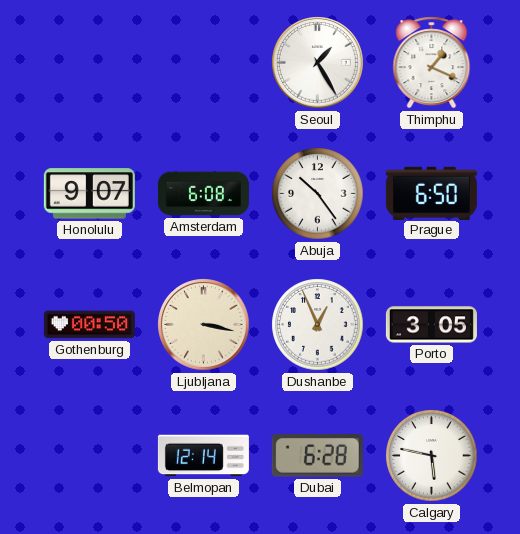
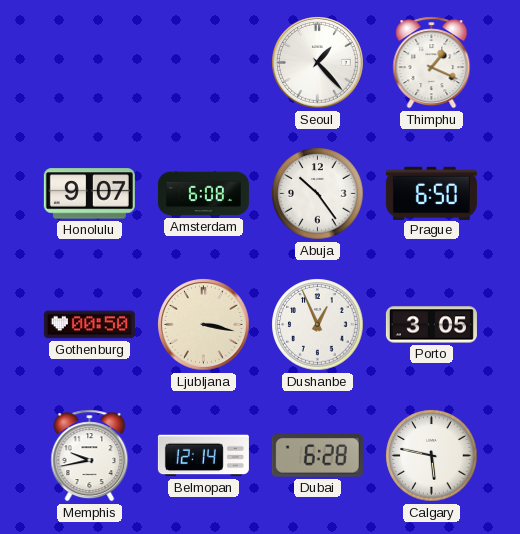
Seoul: 1:25 -> 1:23
Memphis: none -> 9:43
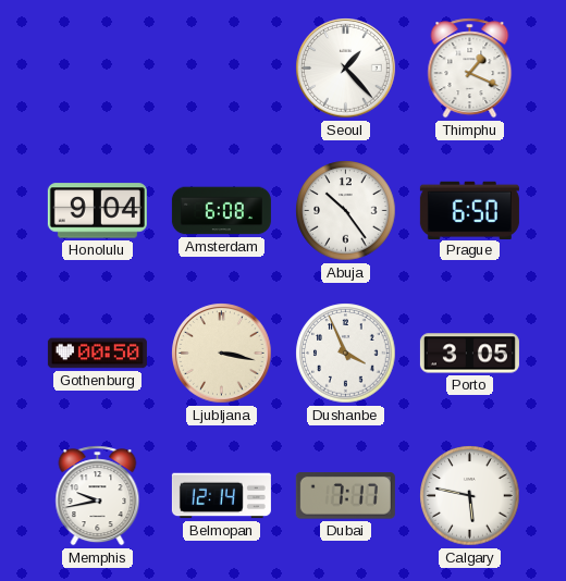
Honolulu: 9:07 -> 9:04
Dushanbe: 12:56 -> 3:56
Dubai: 6:28 -> 7:17
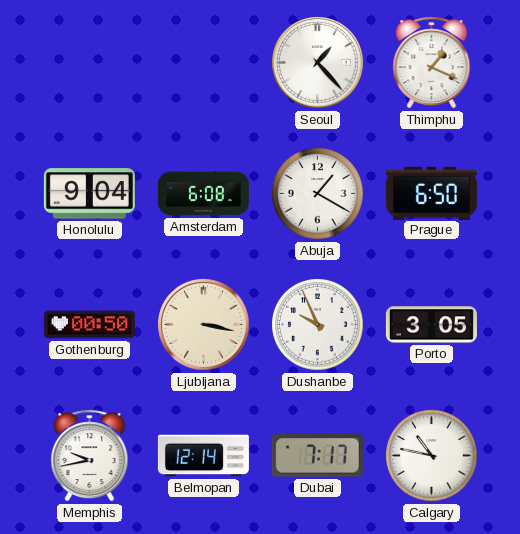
Abuja: 10:24 -> 1:20
Dushanbe: 3:56 -> 9:56
Calgary: 5:47 -> 10:47
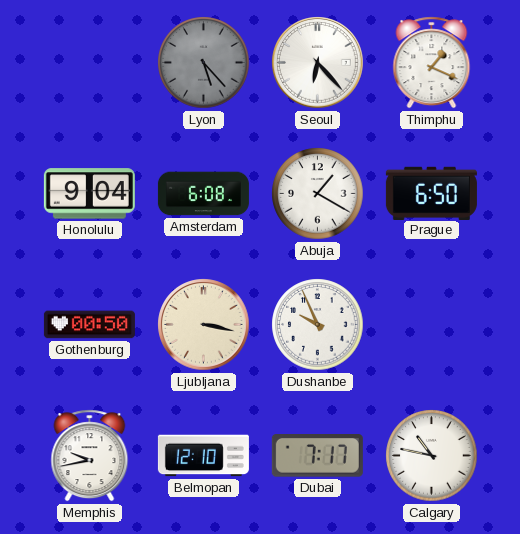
Lyon: none -> 5:23
Seoul: 1:23 -> 6:23
Porto: 3:05 -> none
Belmopan: 12:14 -> 12:10
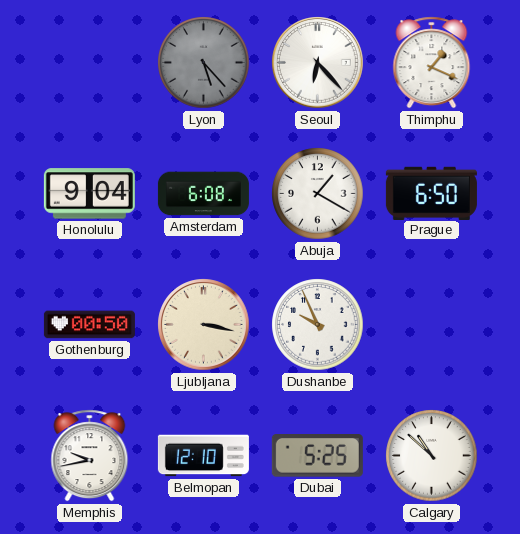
Dubai: 7:17 -> 5:25
Calgary: 10:47 -> 10:52
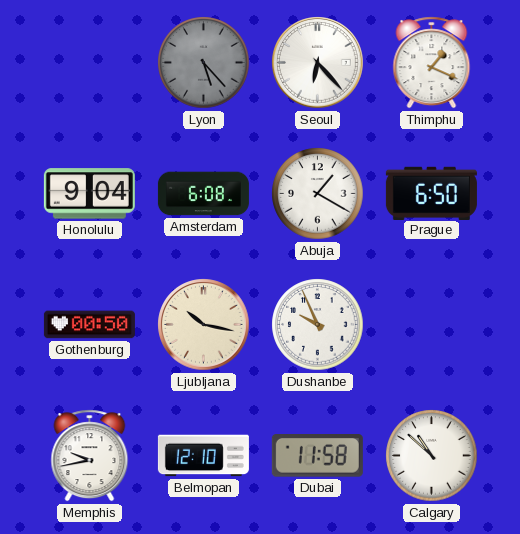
Ljubljana: 3:17 -> 10:17
Dubai: 5:25 -> 11:58
